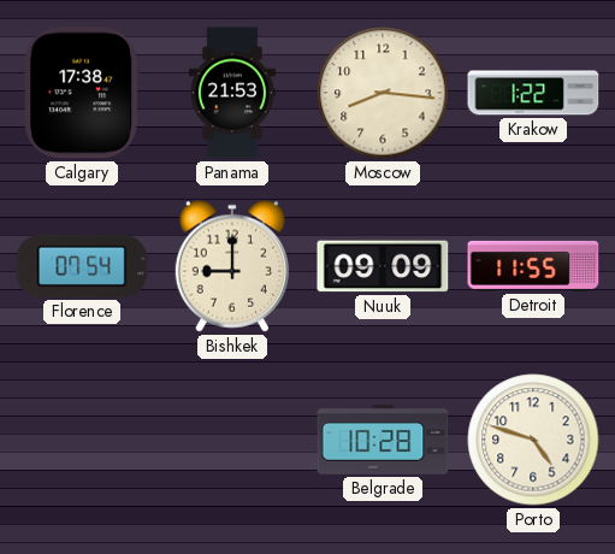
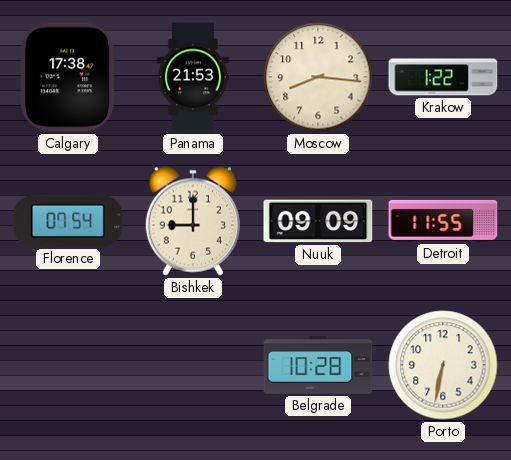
Porto: 4:48 -> 6:32
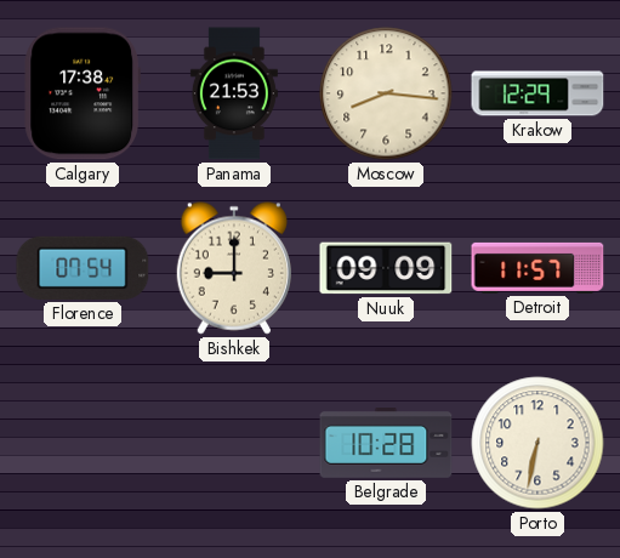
Krakow: 1:22 -> 12:29
Detroit: 11:55 -> 11:57
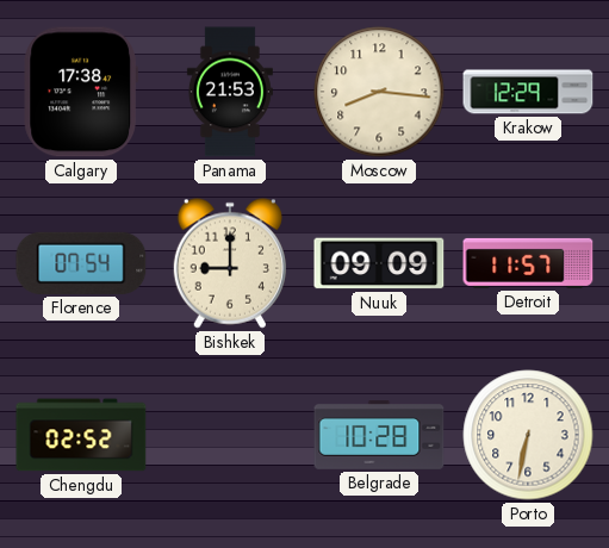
Chengdu: none -> 02:52
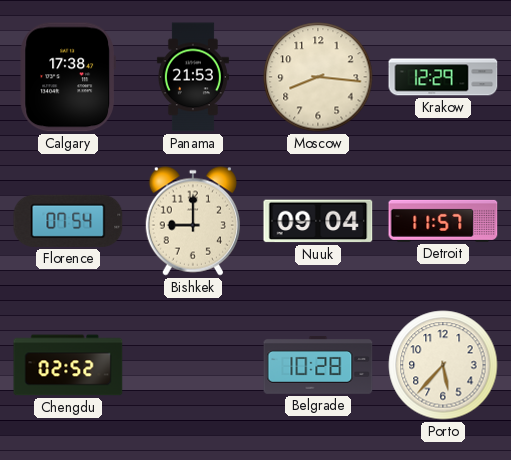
Nuuk: 09:09 -> 09:04
Porto: 6:32 -> 5:37
